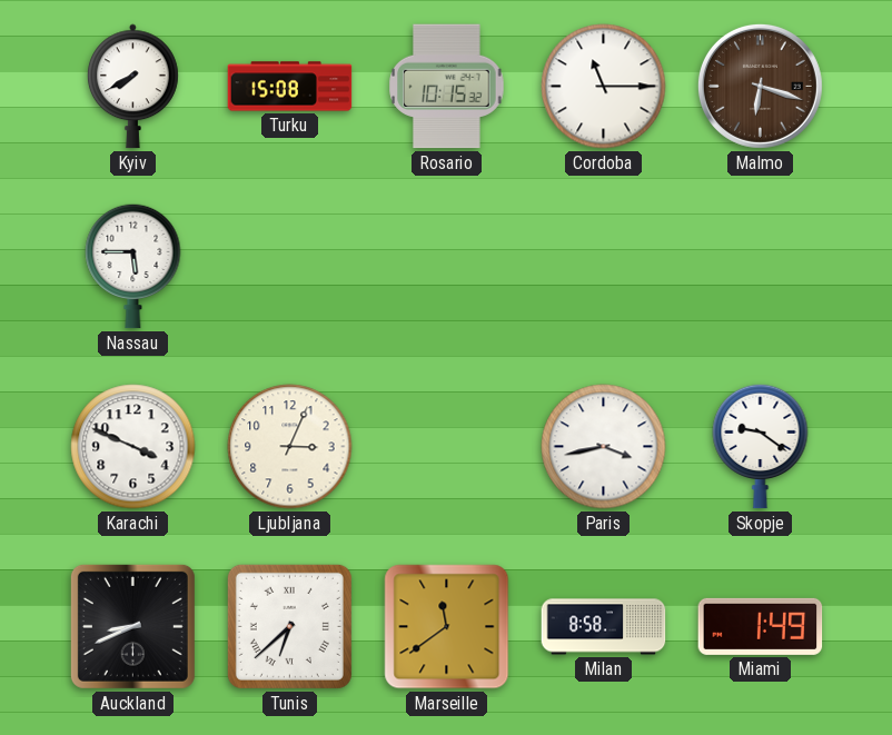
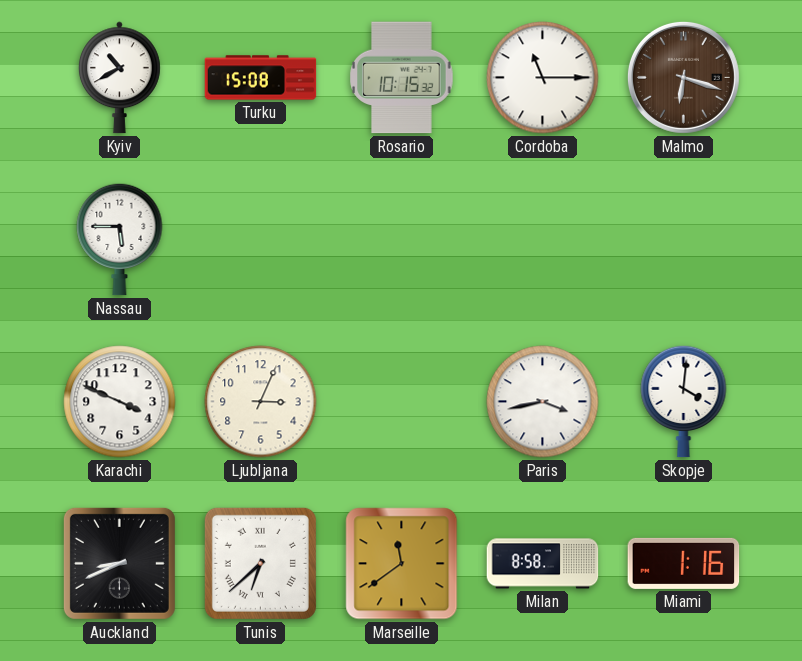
Kyiv: 7:40 -> 10:40
Skopje: 9:21 -> 4:01
Miami: 1:49 -> 1:16
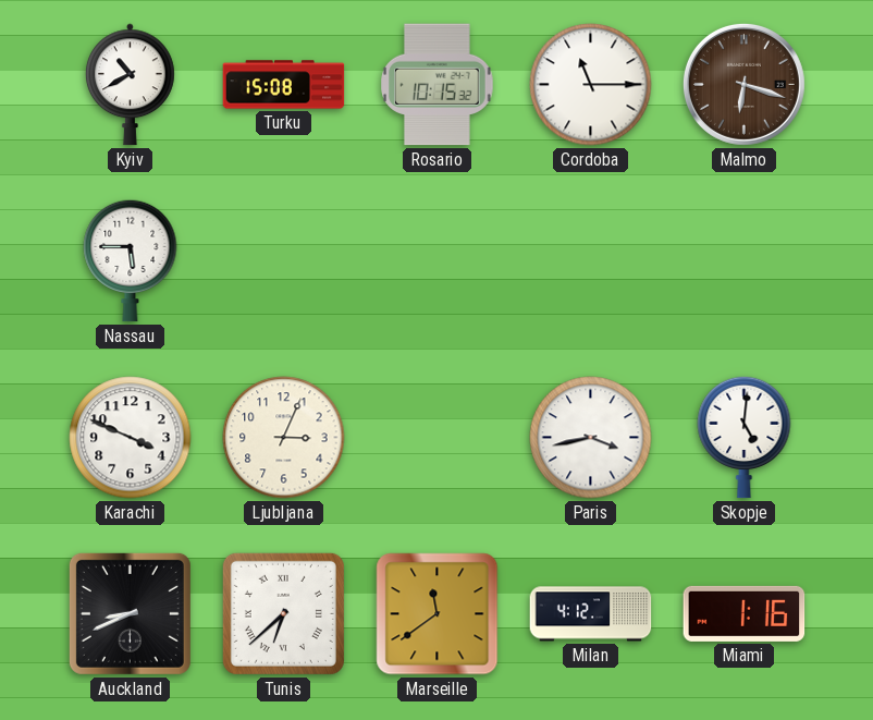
Skopje: 4:01 -> 5:01
Milan: 8:58 -> 4:12
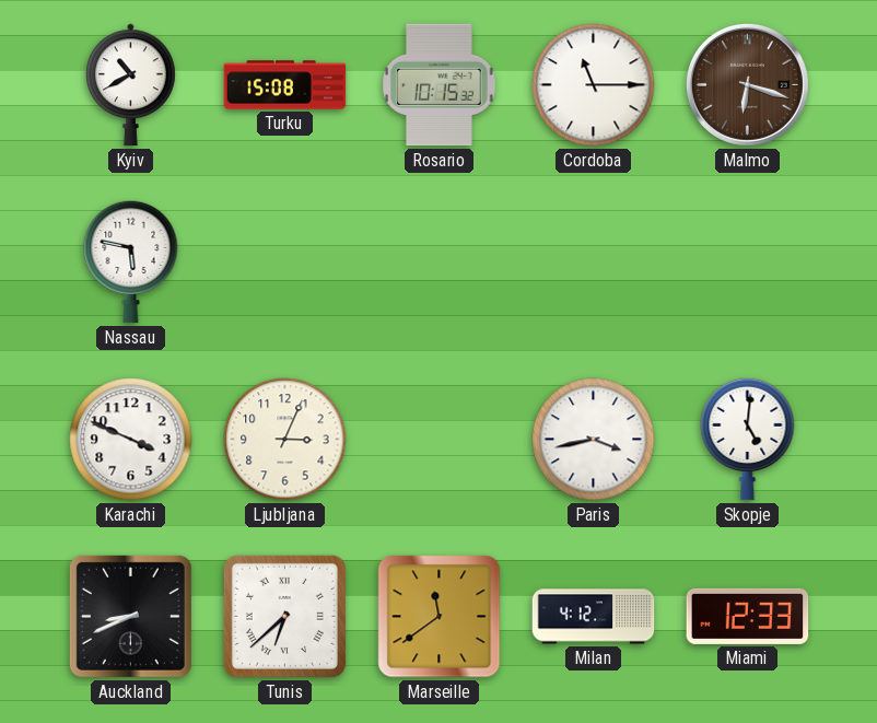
Nassau: 5:45 -> 5:47
Miami: 1:16 -> 12:33
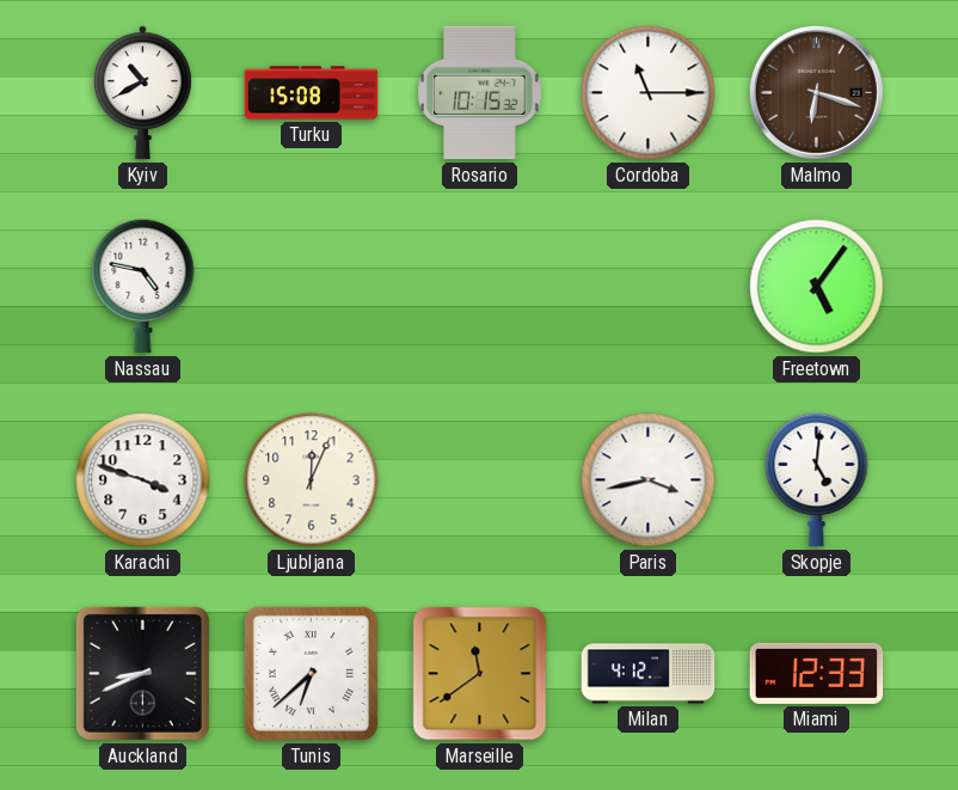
Nassau: 5:47 -> 4:47
Freetown: none -> 5:06
Karachi: 3:49 -> 3:48
Ljubljana: 3:04 -> 12:04
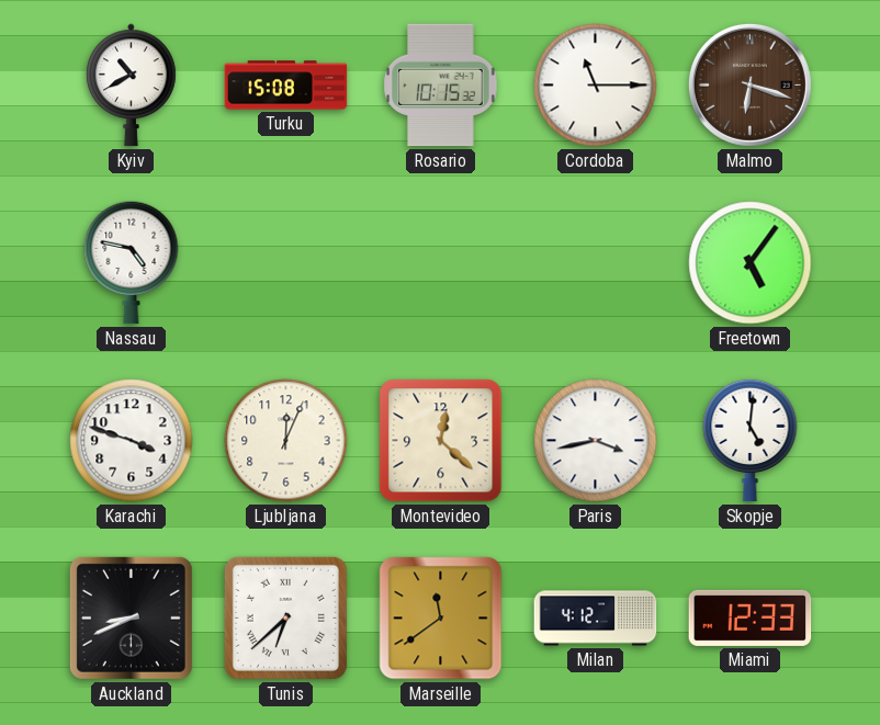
Montevideo: none -> 12:22
